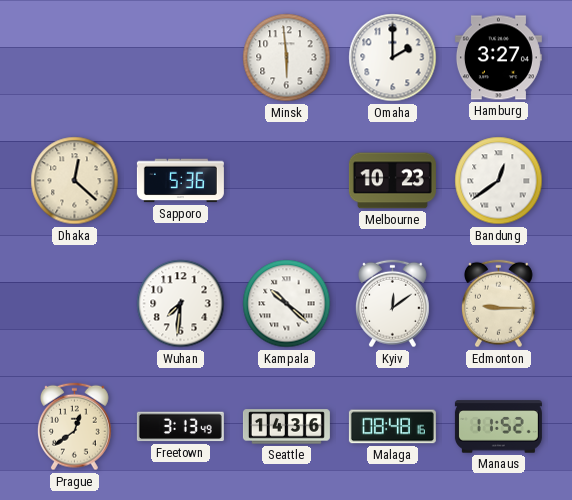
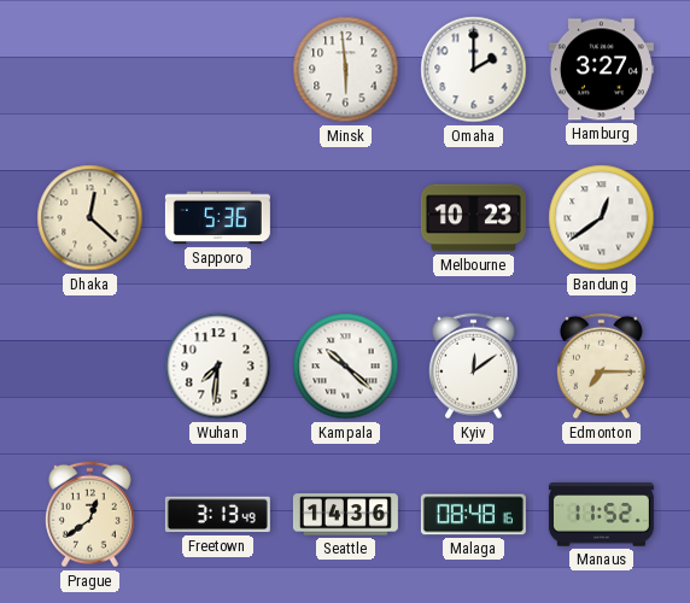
Edmonton: 9:15 -> 7:15
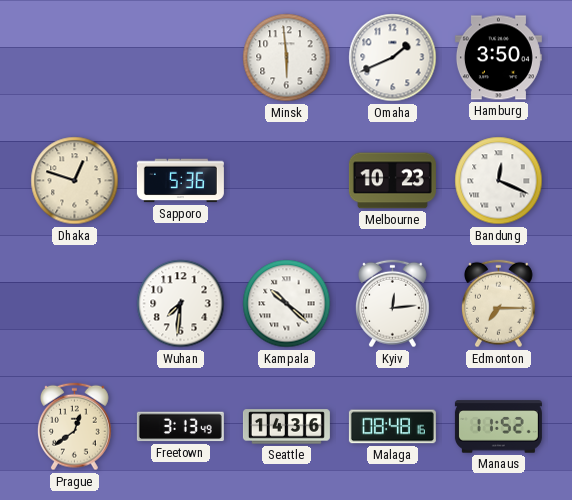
Omaha: 2:00 -> 1:41
Hamburg: 3:27 -> 3:50
Dhaka: 12:22 -> 12:48
Bandung: 12:39 -> 12:19
Kyiv: 12:09 -> 12:14
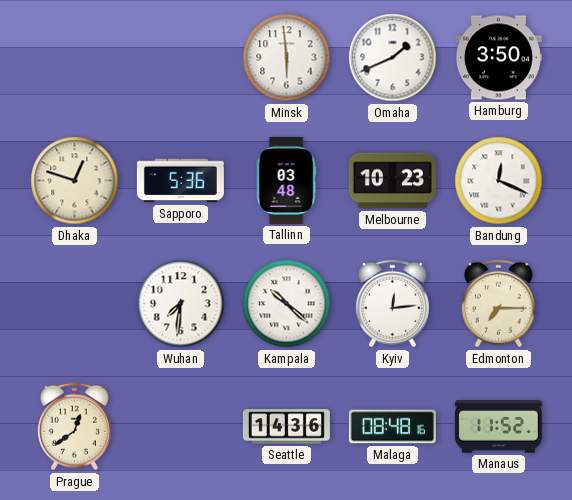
Tallinn: none -> 03:48
Freetown: 3:13 -> none
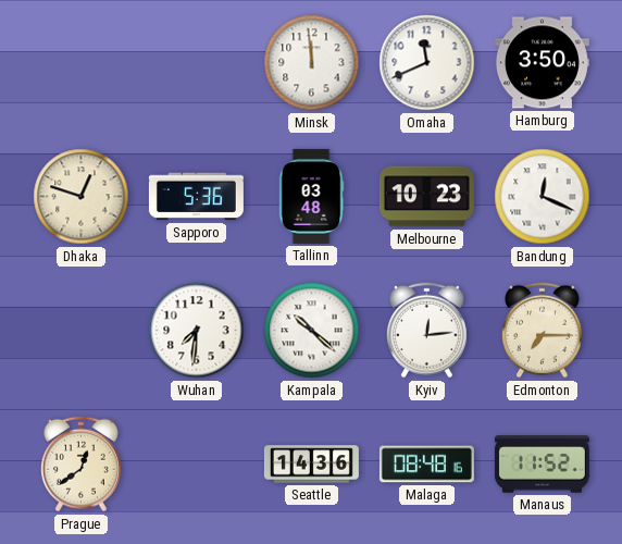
Minsk: 5:59 -> 11:59
Omaha: 1:41 -> 11:41
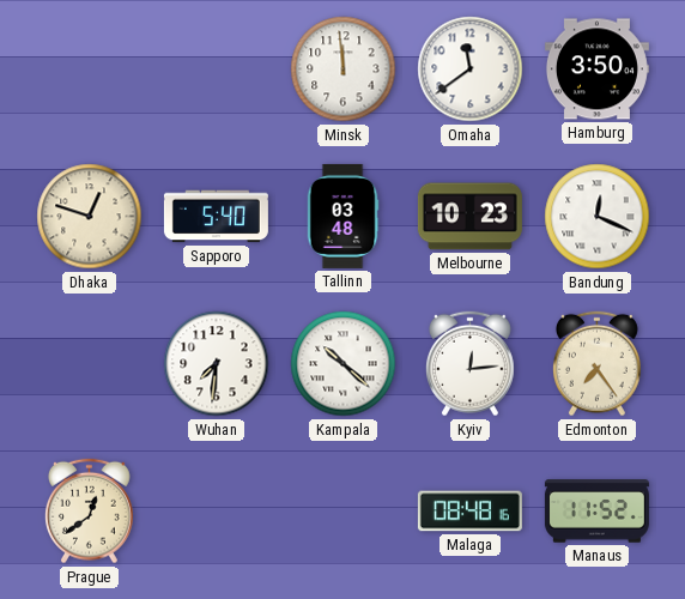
Omaha: 11:41 -> 11:39
Sapporo: 5:36 -> 5:40
Edmonton: 7:15 -> 7:24
Seattle: 14:36 -> none
